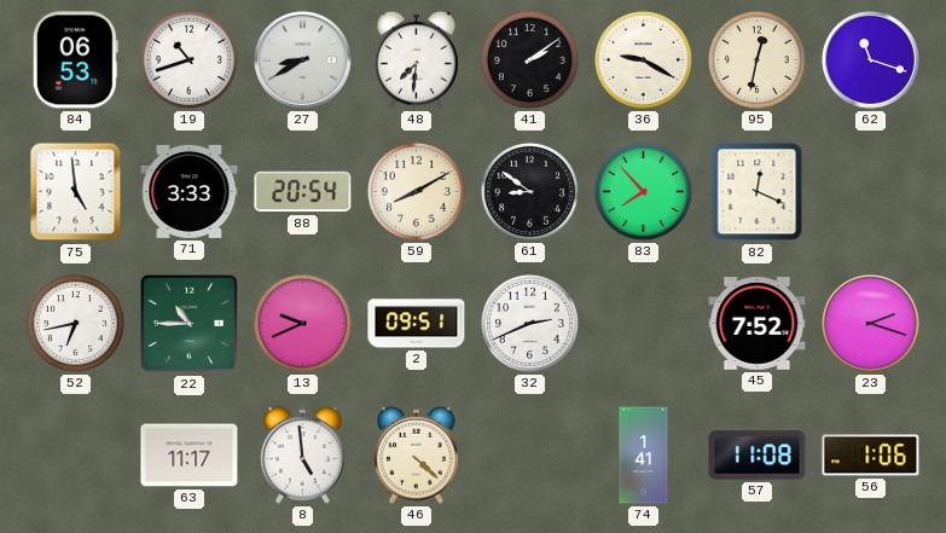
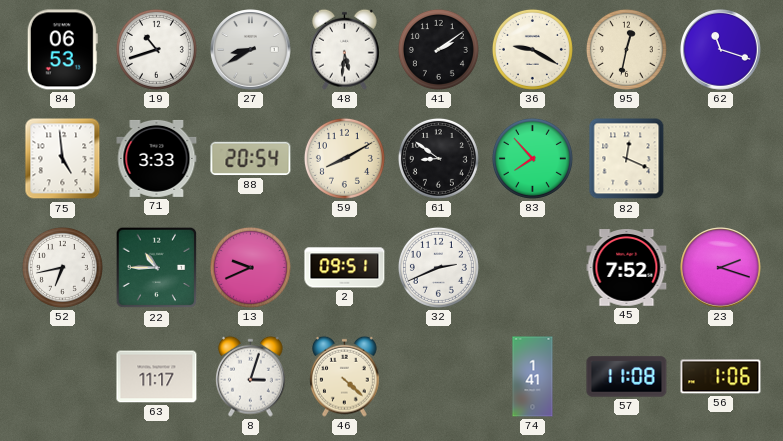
48: 7:31 -> 5:31
8: 4:59 -> 3:03
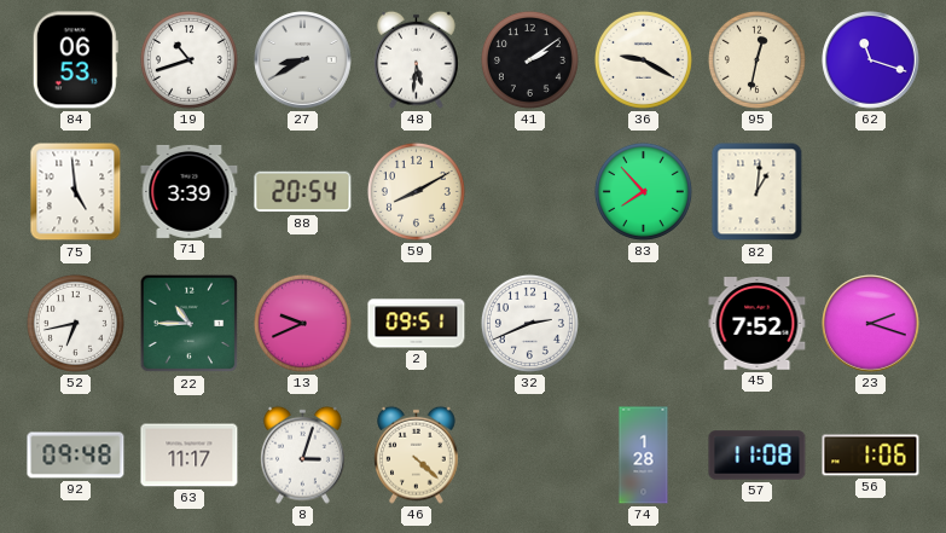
71: 3:33 -> 3:39
61: 8:51 -> none
82: 12:19 -> 1:01
92: none -> 09:48
74: 1:41 -> 1:28
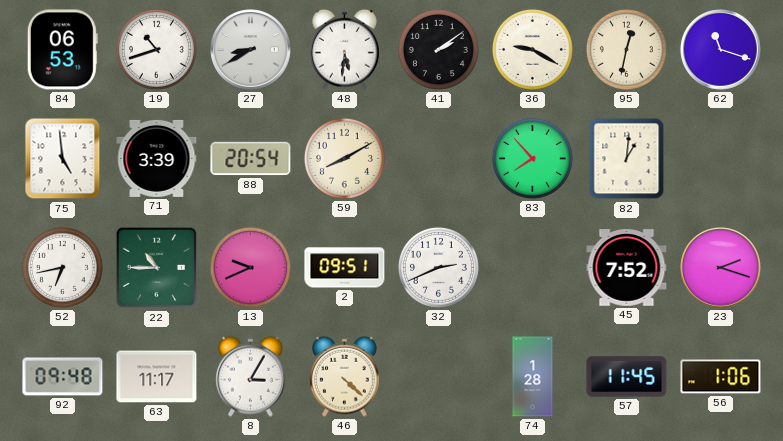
8: 3:03 -> 3:05
57: 11:08 -> 11:45
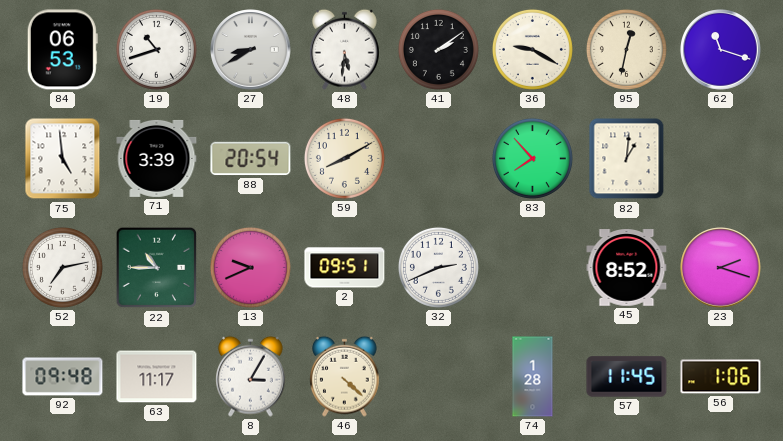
52: 6:43 -> 7:13
45: 7:52 -> 8:52
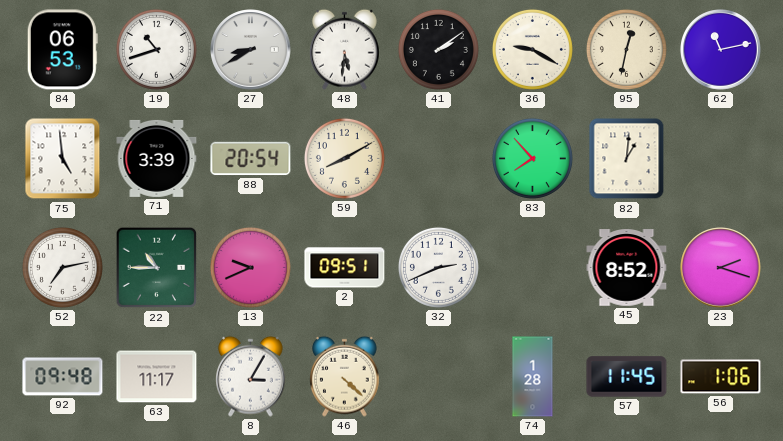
62: 11:18 -> 11:13
